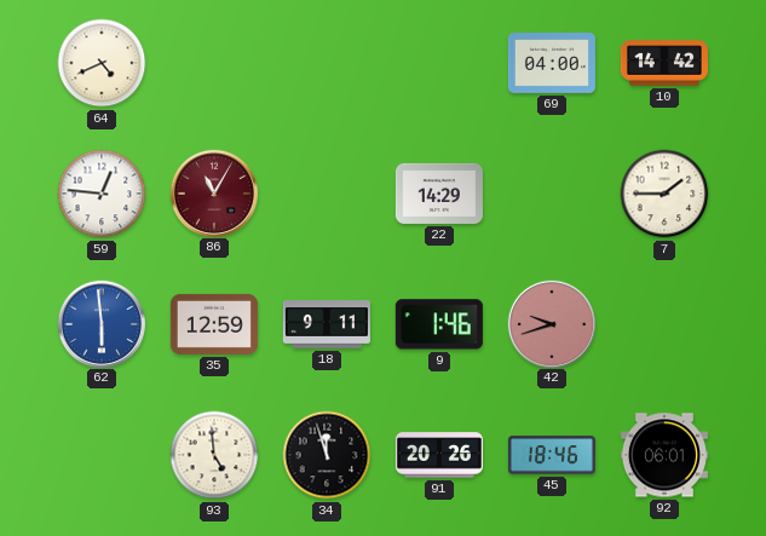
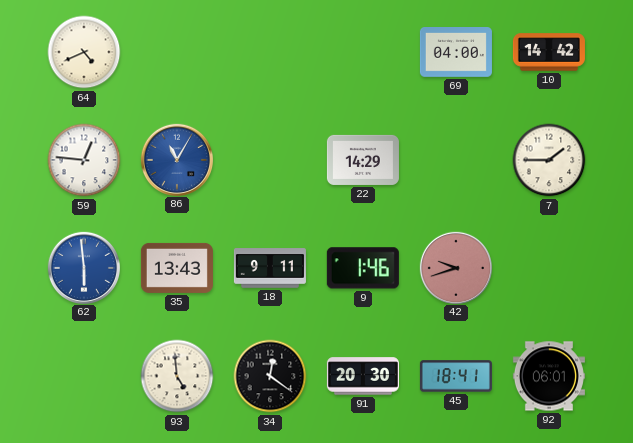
86 dial: burgundy -> blue
35: 12:59 -> 13:43
34: 11:57 -> 12:21
91: 20:26 -> 20:30
45: 18:46 -> 18:41
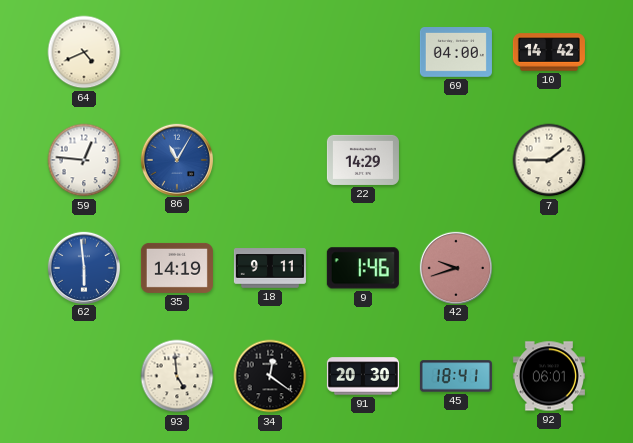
35: 13:43 -> 14:19
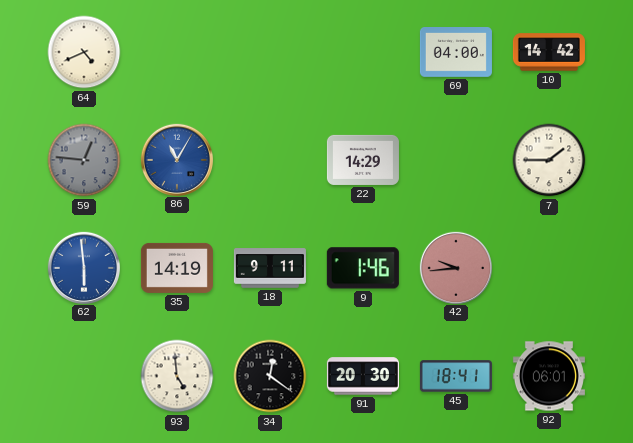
59 dial: white -> grey
42: 9:42 -> 9:44
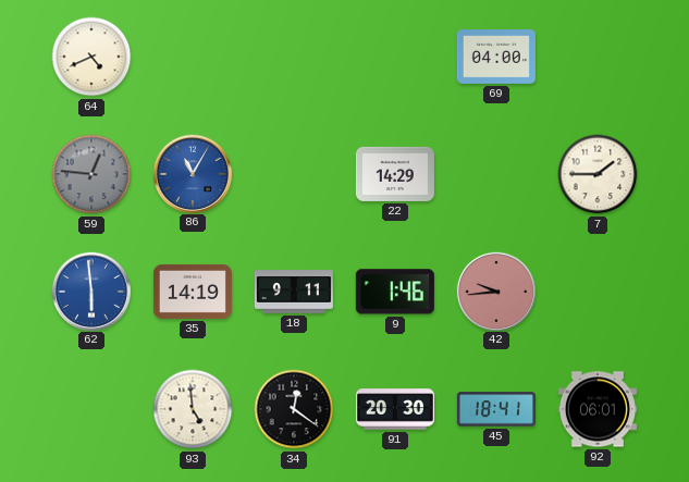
10: 14:42 -> none
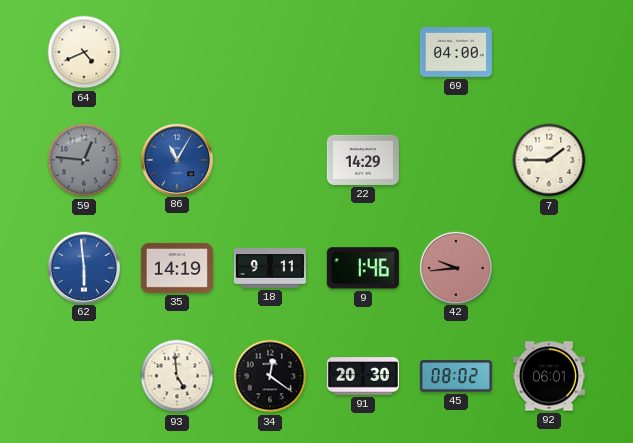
45: 18:41 -> 08:02
